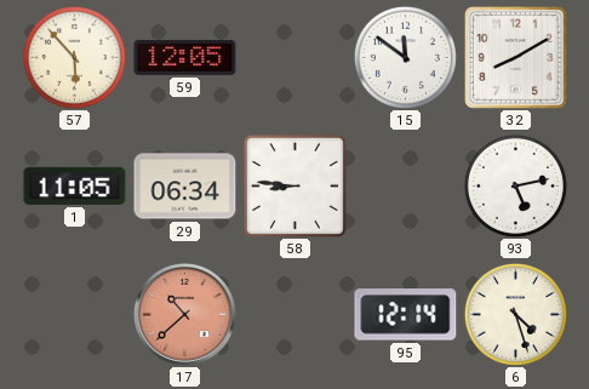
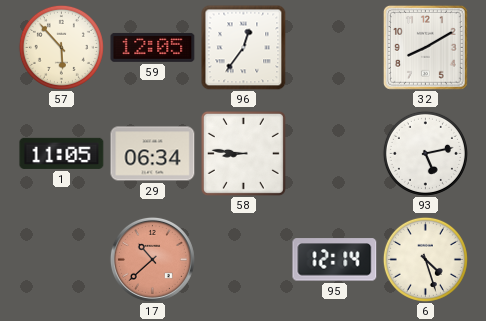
96: none -> 12:36
15: 11:51 -> none
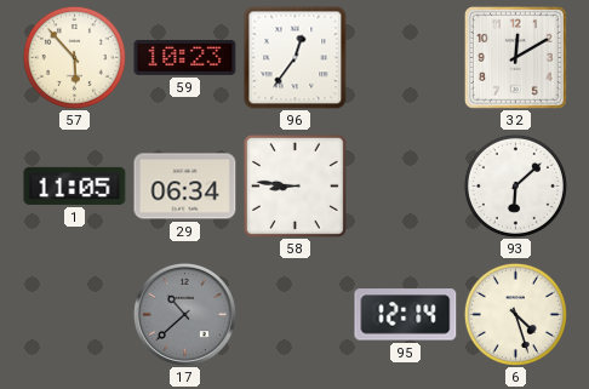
59: 12:05 -> 10:23
32: 8:10 -> 12:10
93: 5:13 -> 6:08
17 dial: salmon -> grey
